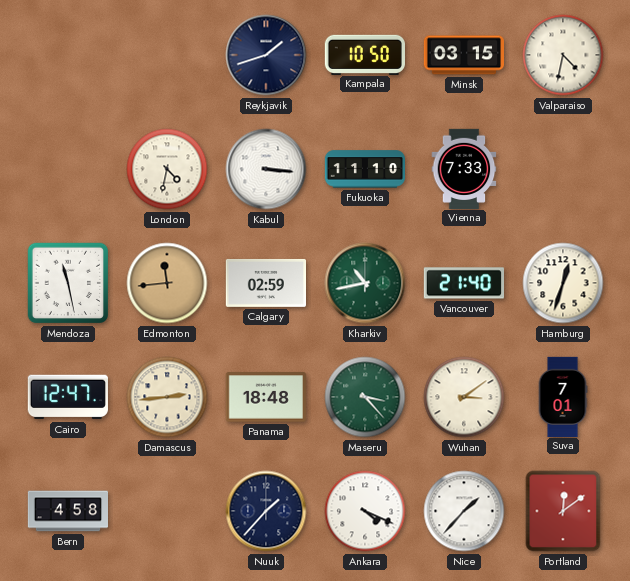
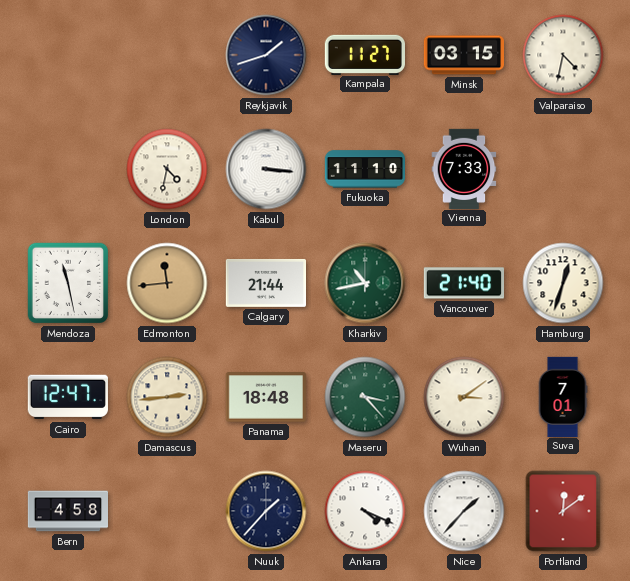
Kampala: 10:50 -> 11:27
Calgary: 02:59 -> 21:44
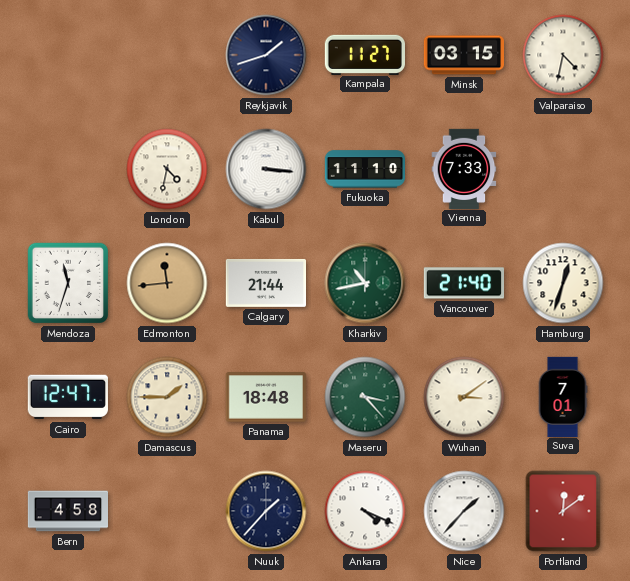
Mendoza: 11:28 -> 11:33
Damascus: 2:44 -> 1:45
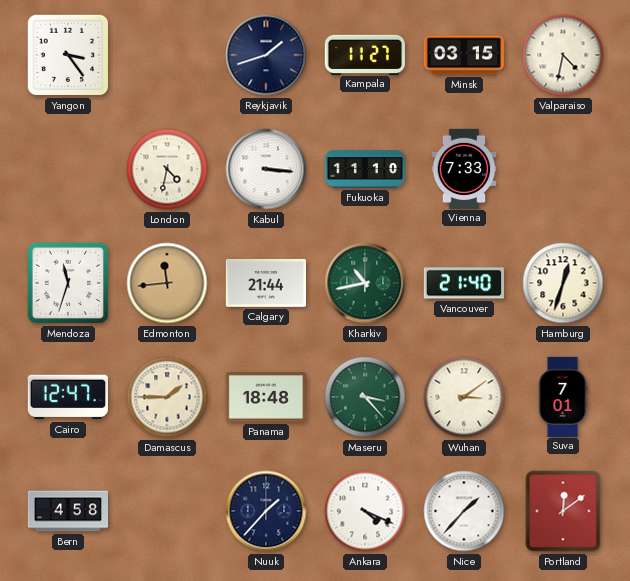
Yangon: none -> 3:24
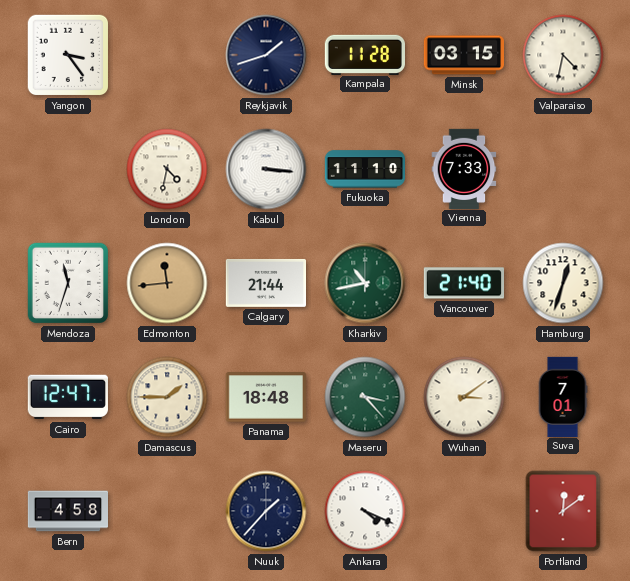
Kampala: 11:27 -> 11:28
Nice: 1:37 -> none
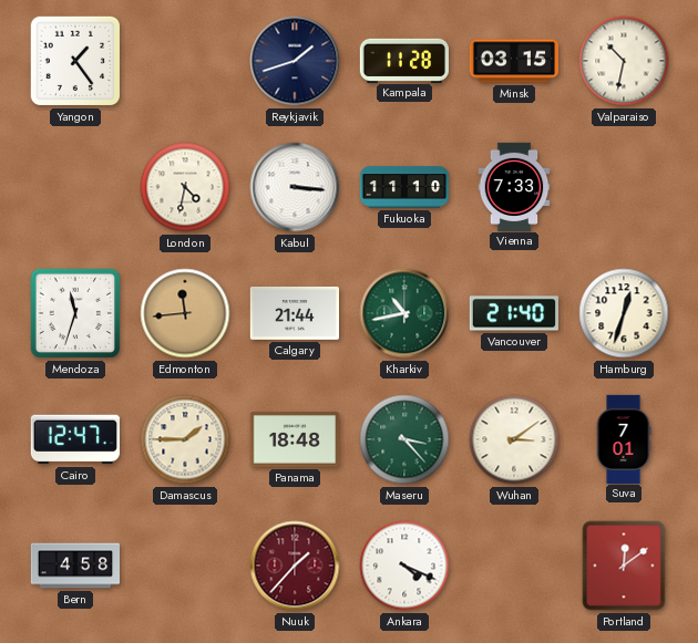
Yangon: 3:24 -> 1:24
Valparaiso: 4:32 -> 10:32
Nuuk dial: navy -> burgundy
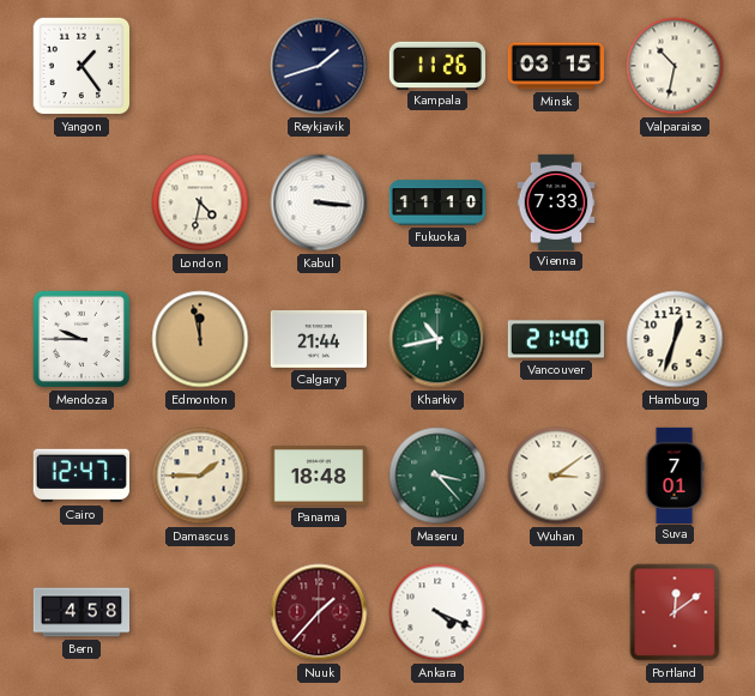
Kampala: 11:28 -> 11:26
Mendoza: 11:33 -> 9:45
Edmonton: 11:44 -> 11:58
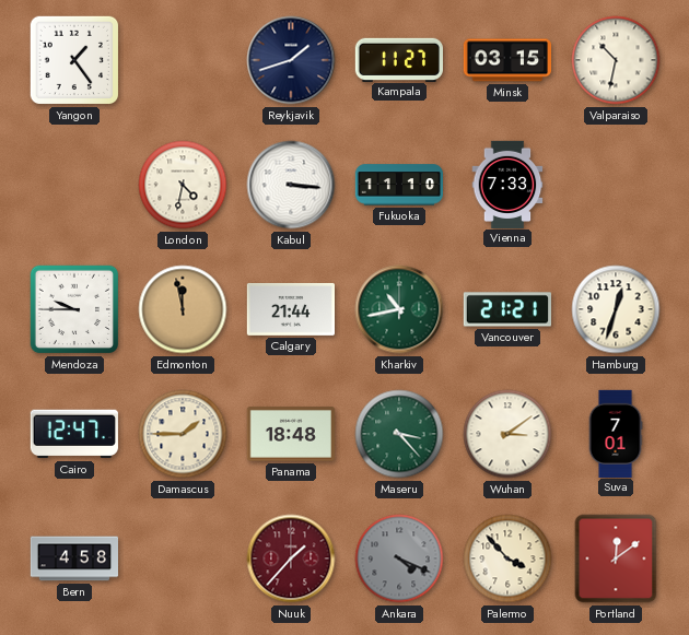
Kampala: 11:26 -> 11:27
Vancouver: 21:40 -> 21:21
Ankara dial: white -> grey
Palermo: none -> 3:53
